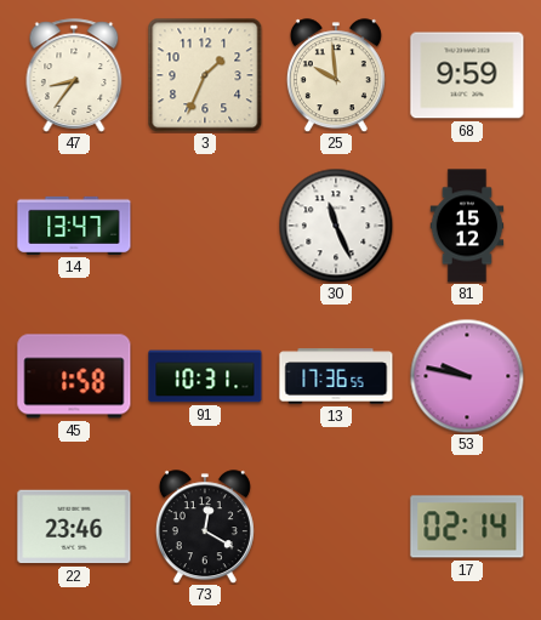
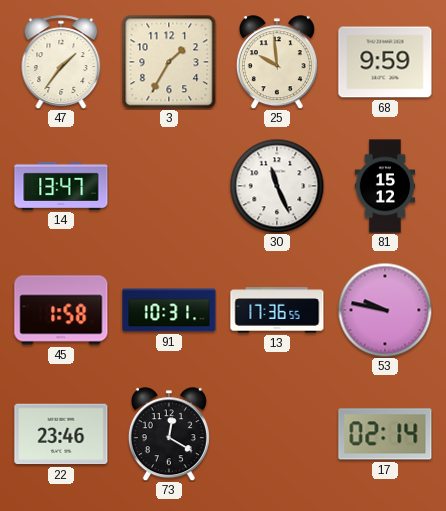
47: 8:36 -> 1:36
3: 1:34 -> 1:35
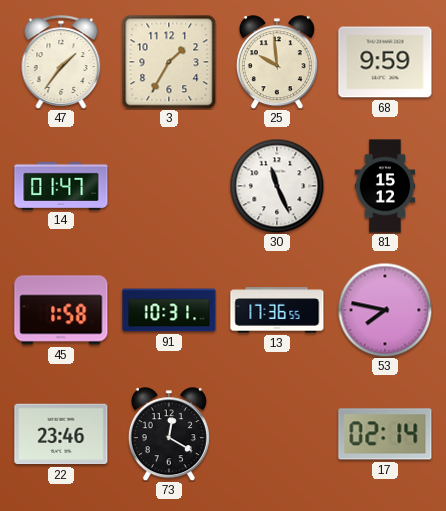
14: 13:47 -> 01:47
53: 9:47 -> 7:47
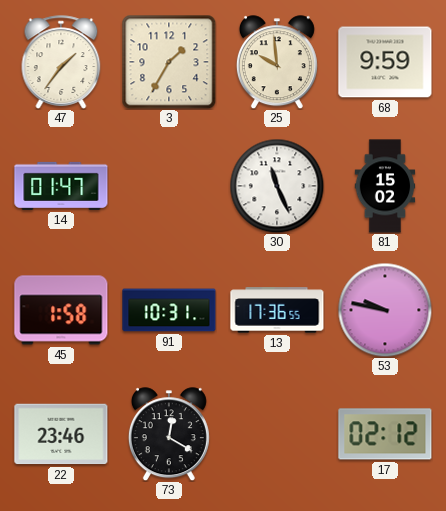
81: 15:12 -> 15:02
53: 7:47 -> 9:47
17: 02:14 -> 02:12
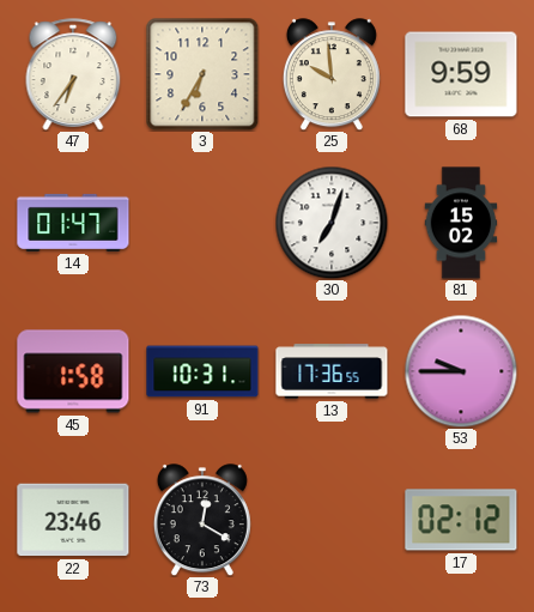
47: 1:36 -> 6:36
3: 1:35 -> 6:35
30: 11:26 -> 7:03
53: 9:47 -> 9:45
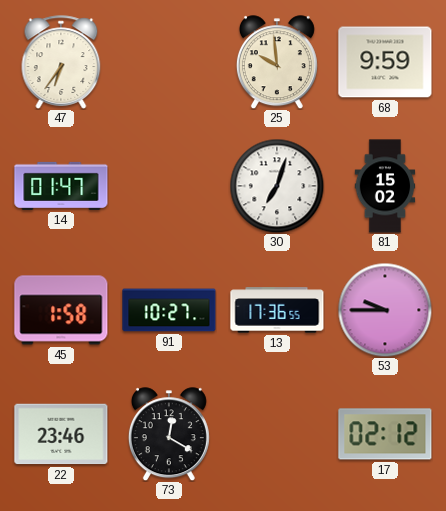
3: 6:35 -> none
91: 10:31 -> 10:27
